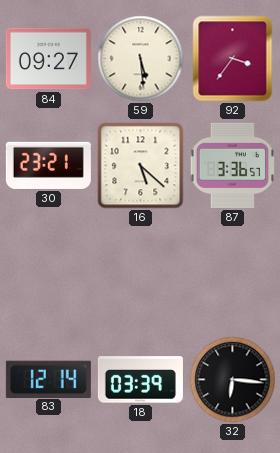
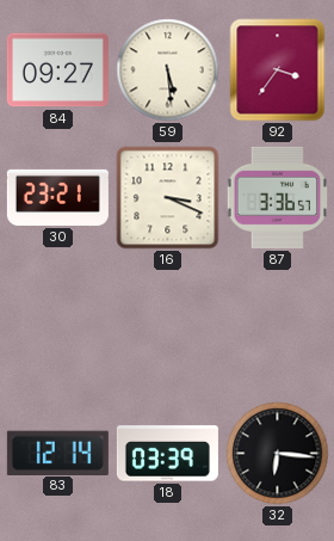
16: 5:22 -> 3:19
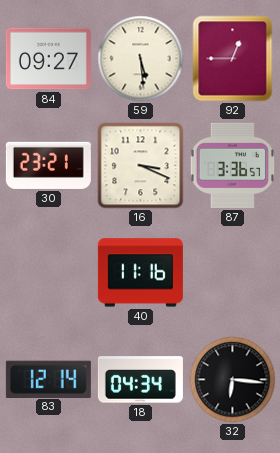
92: 3:36 -> 12:45
40: none -> 11:16
18: 03:39 -> 04:34
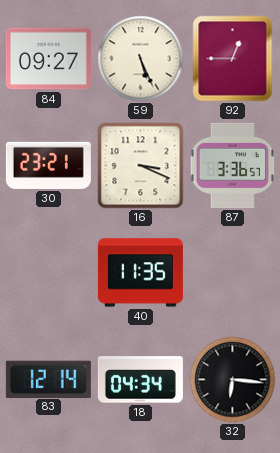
59: 5:29 -> 5:26
40: 11:16 -> 11:35
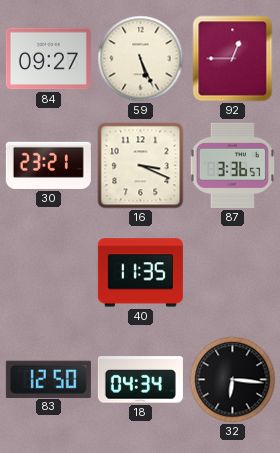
83: 12:14 -> 12:50
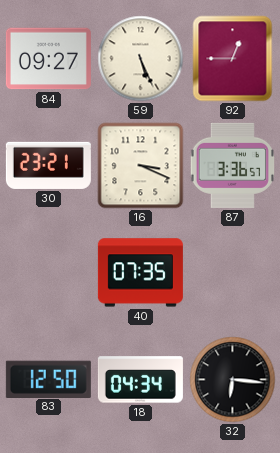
40: 11:35 -> 07:35
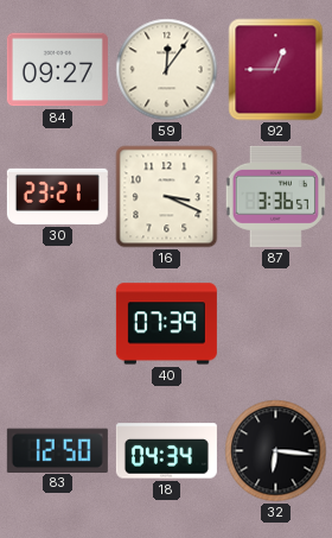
59: 5:26 -> 12:06
40: 07:35 -> 07:39
